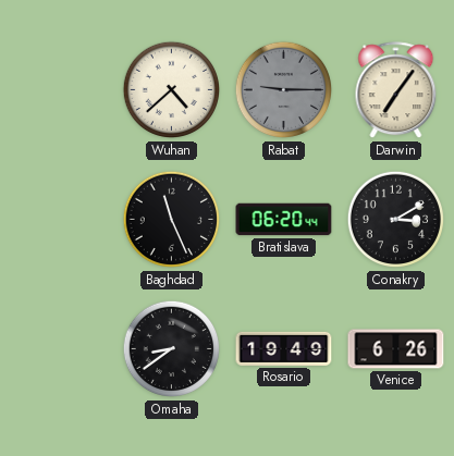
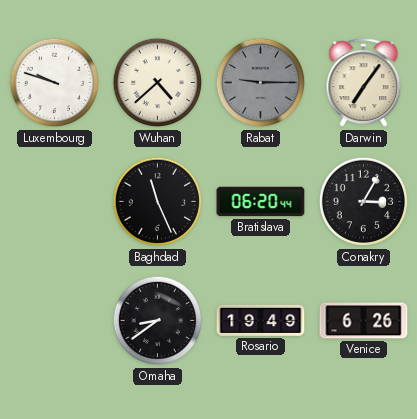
Luxembourg: none -> 9:48
Conakry: 3:10 -> 3:05
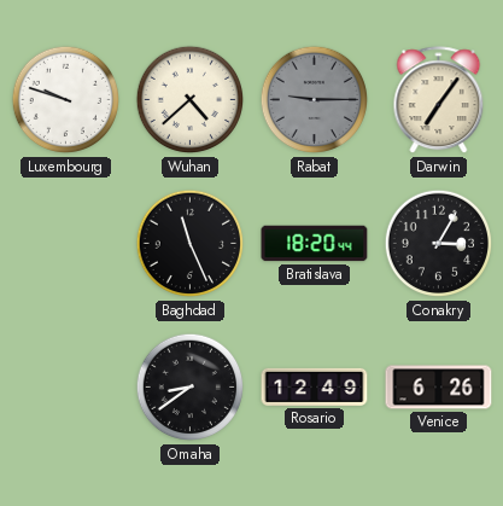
Bratislava: 06:20 -> 18:20
Rosario: 19:49 -> 12:49
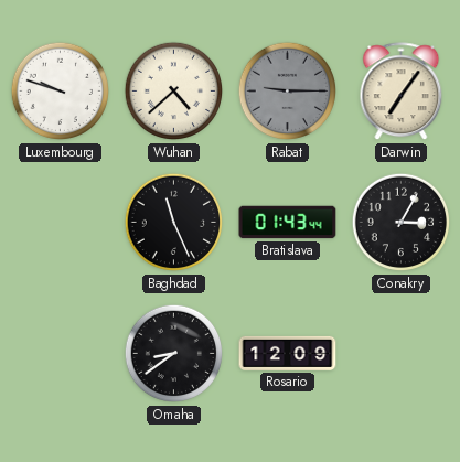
Bratislava: 18:20 -> 01:43
Rosario: 12:49 -> 12:09
Venice: 6:26 -> none
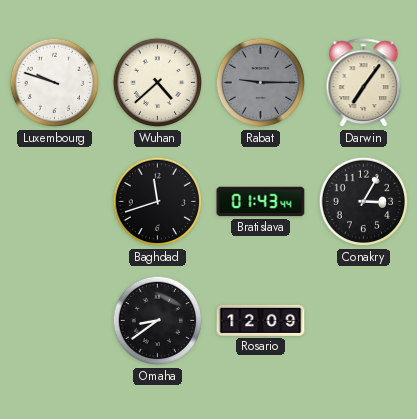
Baghdad: 11:26 -> 11:42
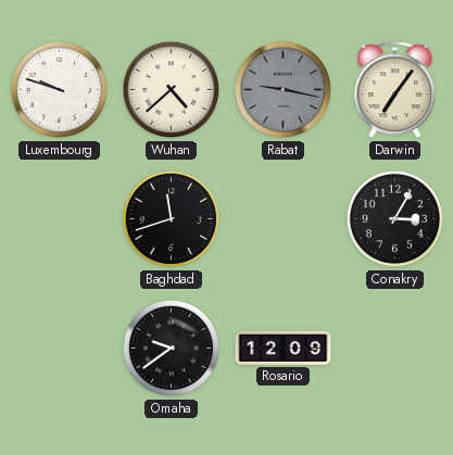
Rabat: 9:15 -> 9:17
Bratislava: 01:43 -> none
Omaha: 8:39 -> 9:39
